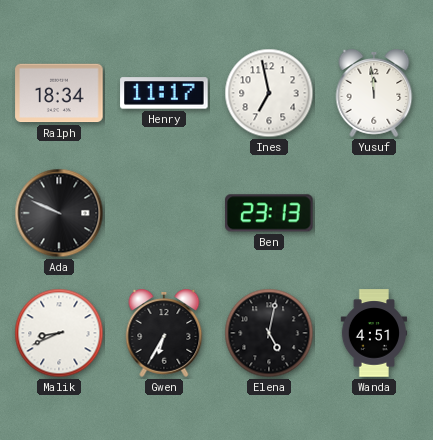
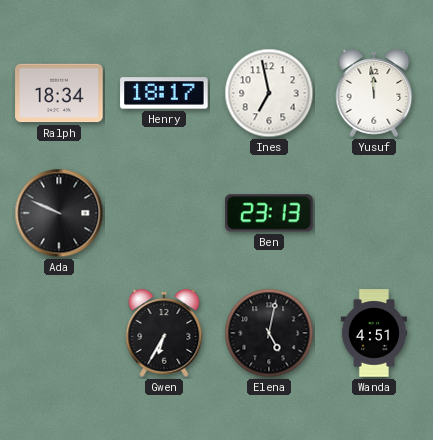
Henry: 11:17 -> 18:17
Malik: 8:41 -> none
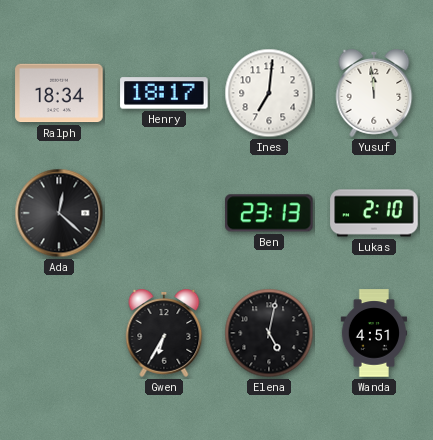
Ines: 6:58 -> 7:01
Ada: 9:49 -> 12:22
Lukas: none -> 2:10
